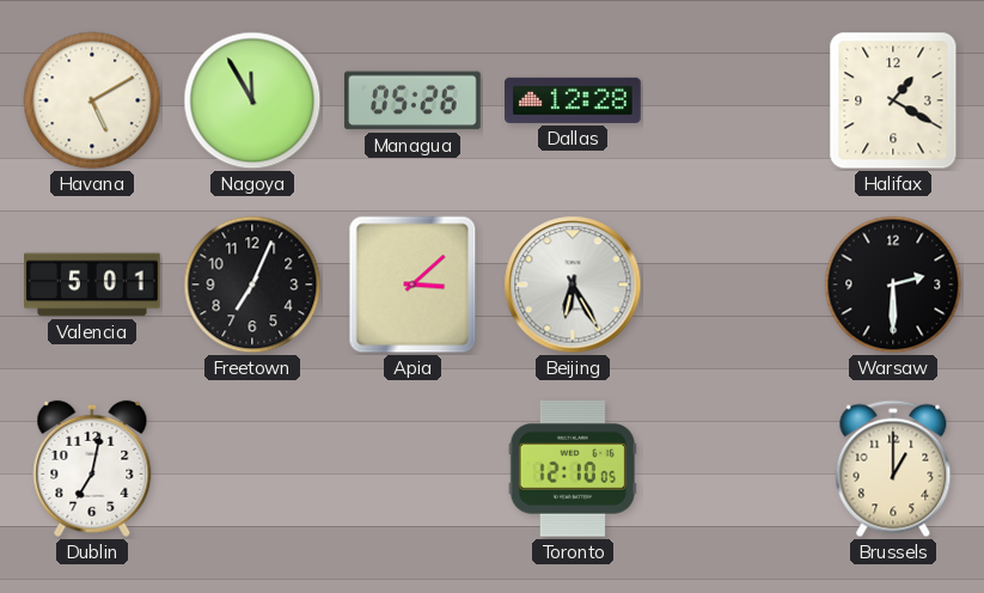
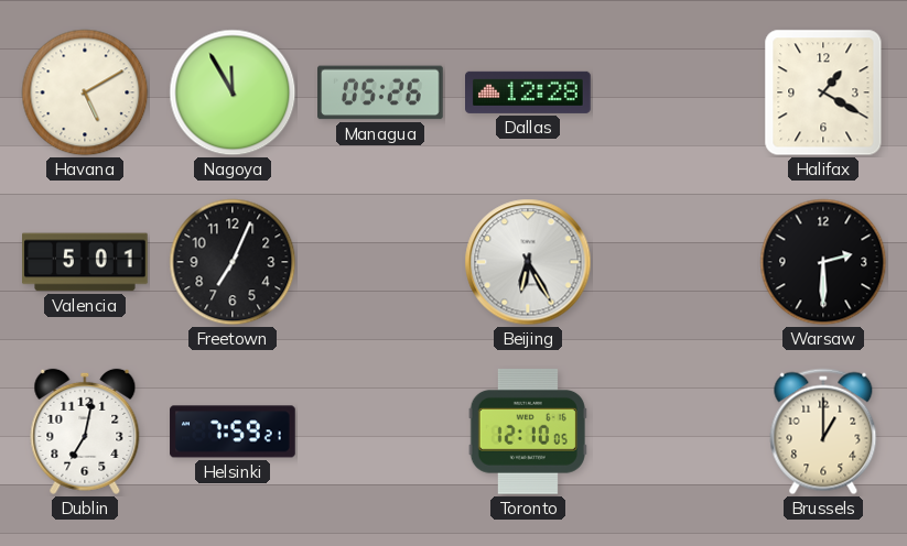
Apia: 3:08 -> none
Helsinki: none -> 7:59
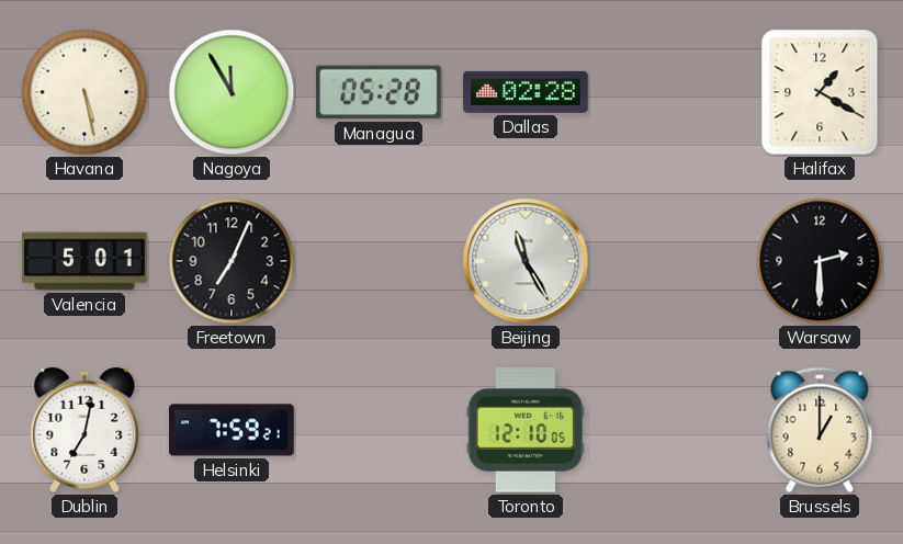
Havana: 5:10 -> 5:28
Managua: 05:26 -> 05:28
Dallas: 12:28 -> 02:28
Beijing: 6:25 -> 11:25
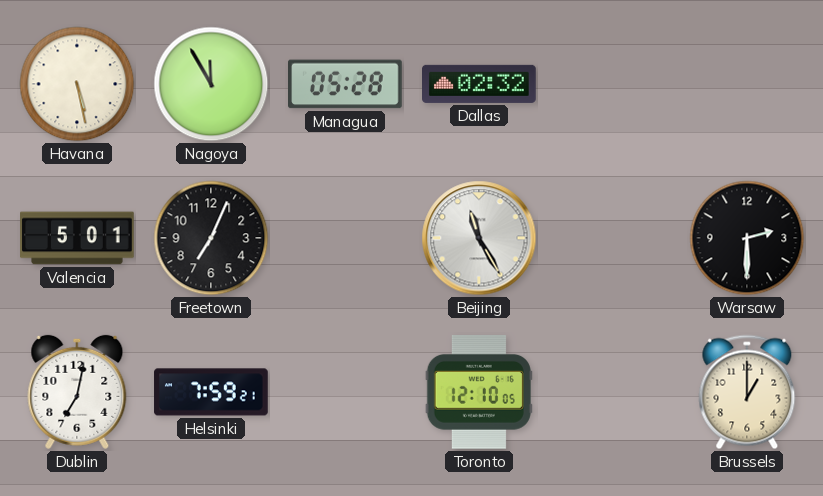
Dallas: 02:28 -> 02:32
Halifax: 1:20 -> none
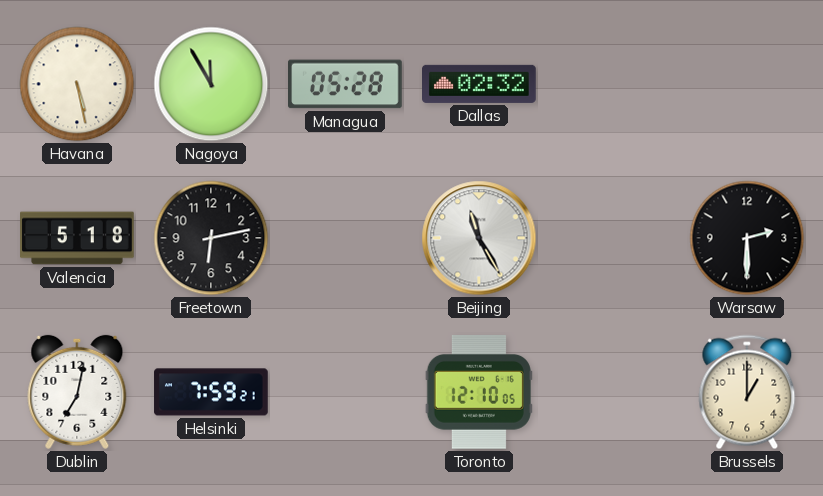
Valencia: 5:01 -> 5:18
Freetown: 7:04 -> 6:13
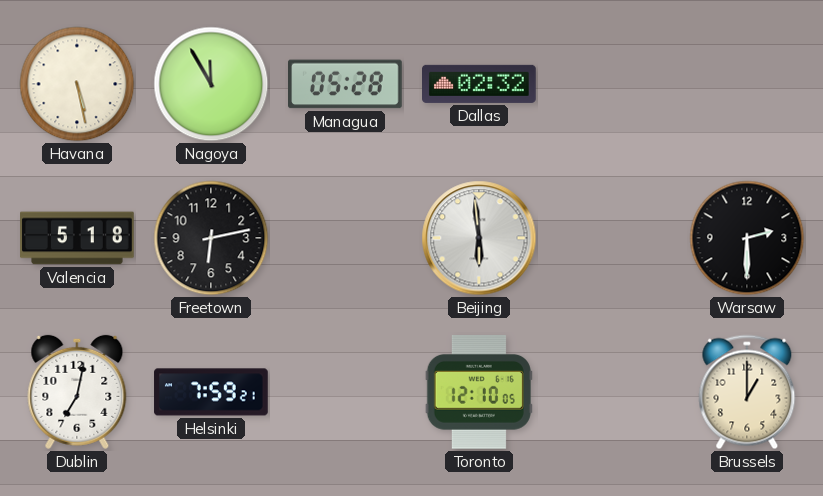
Beijing: 11:25 -> 5:59
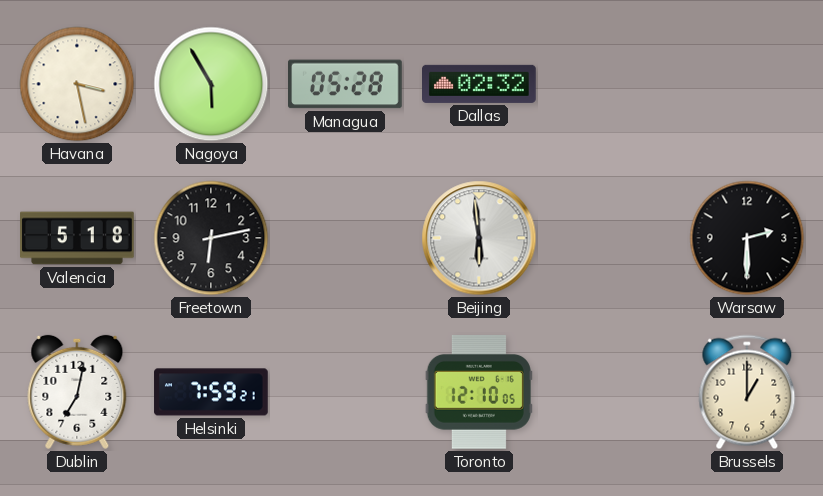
Havana: 5:28 -> 3:28
Nagoya: 11:55 -> 5:55
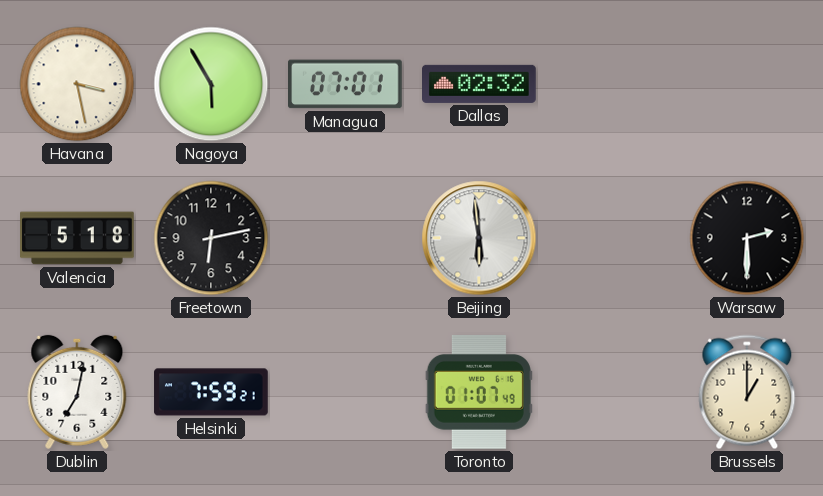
Managua: 05:28 -> 07:01
Toronto: 12:10 -> 01:07
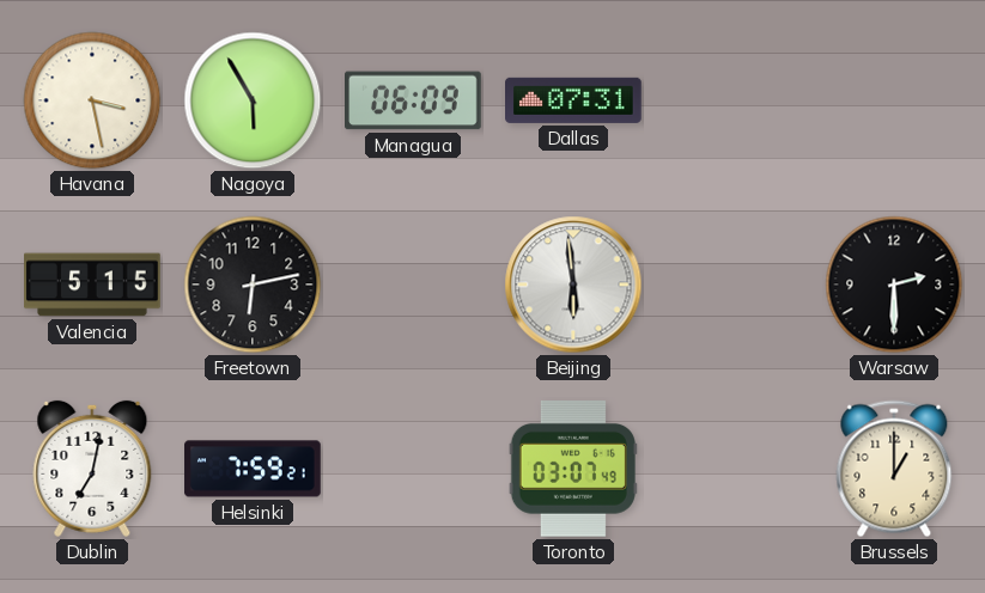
Managua: 07:01 -> 06:09
Dallas: 02:32 -> 07:31
Valencia: 5:18 -> 5:15
Toronto: 01:07 -> 03:07
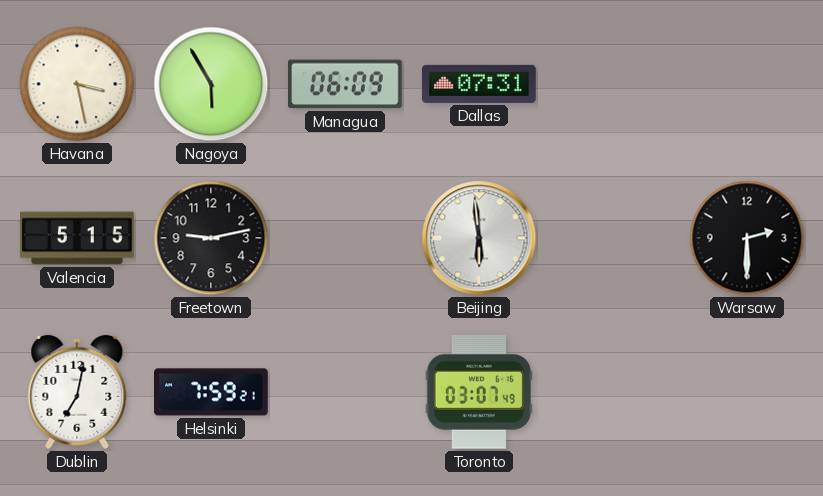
Freetown: 6:13 -> 9:13
Brussels: 1:00 -> none
